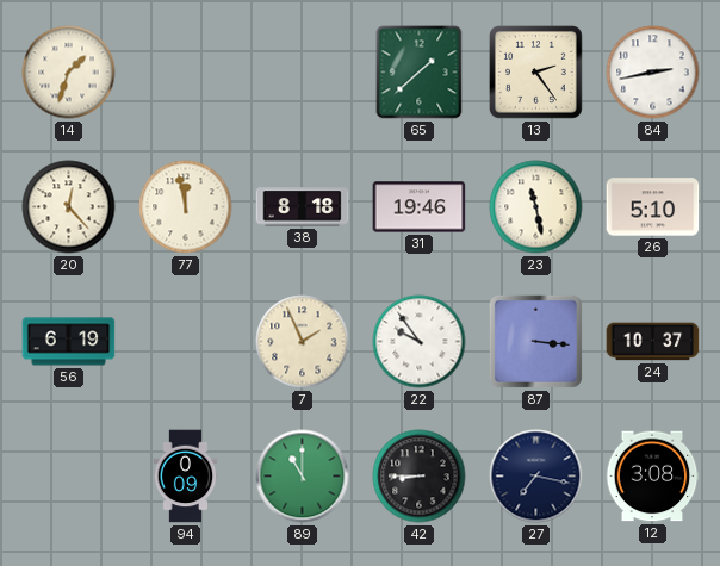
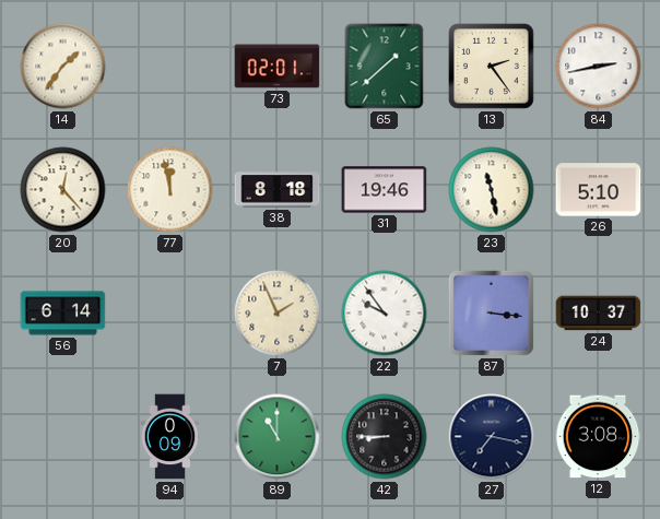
14: 1:33 -> 1:36
73: none -> 02:01
56: 6:19 -> 6:14
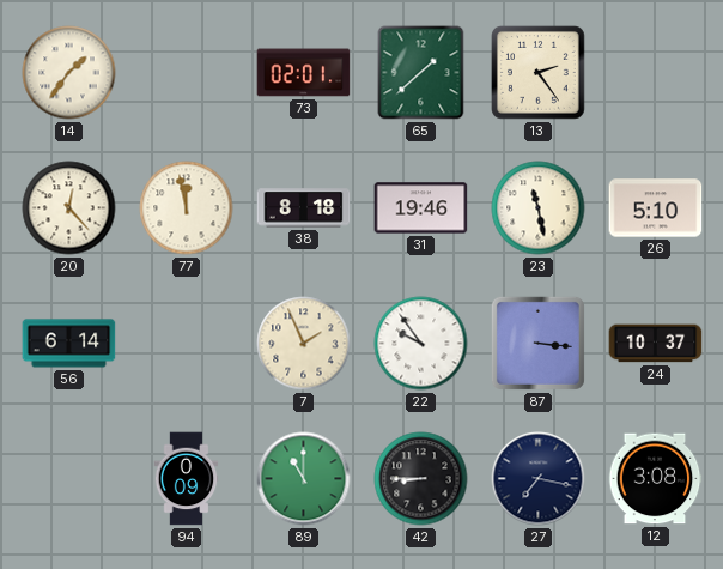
84: 2:43 -> none
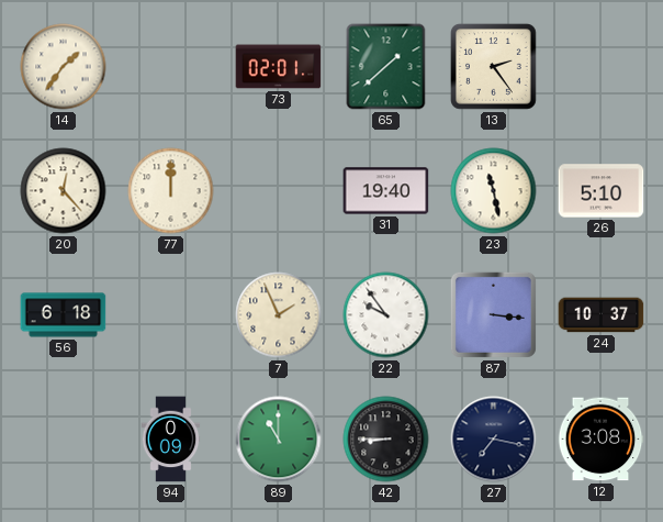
77: 11:58 -> 12:00
38: 8:18 -> none
31: 19:46 -> 19:40
56: 6:14 -> 6:18
